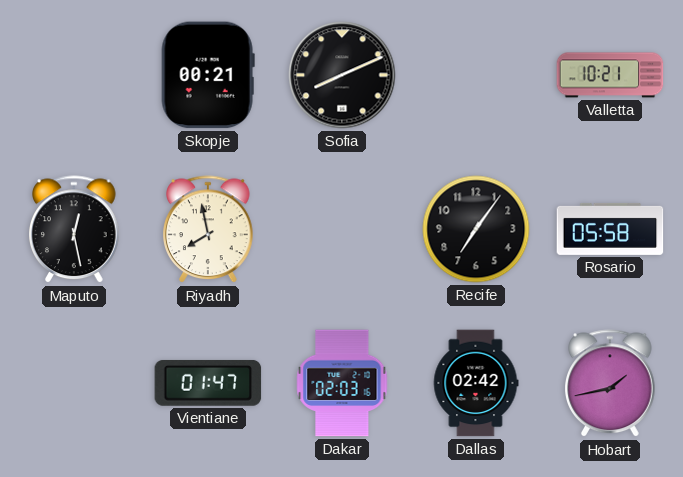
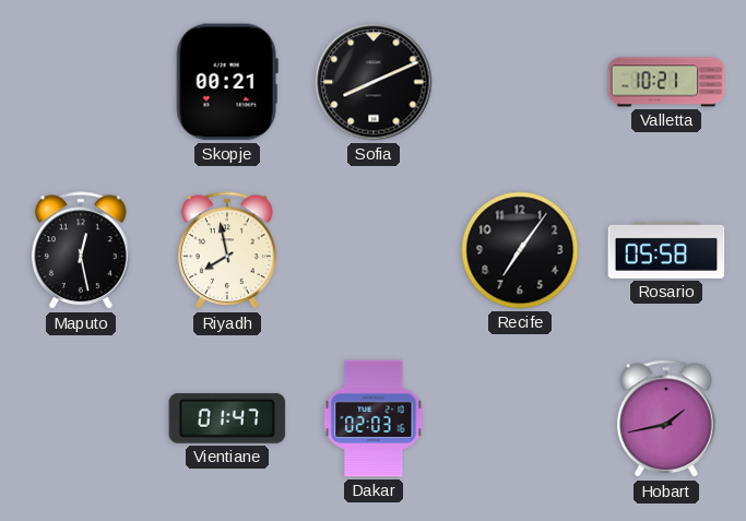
Dallas: 02:42 -> none
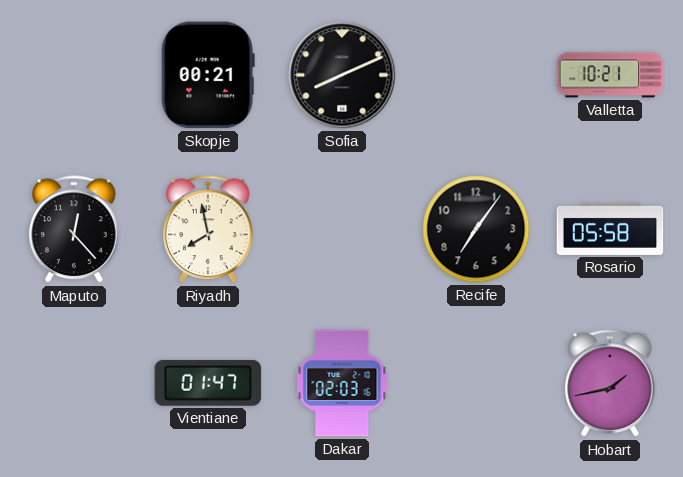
Maputo: 12:28 -> 12:23
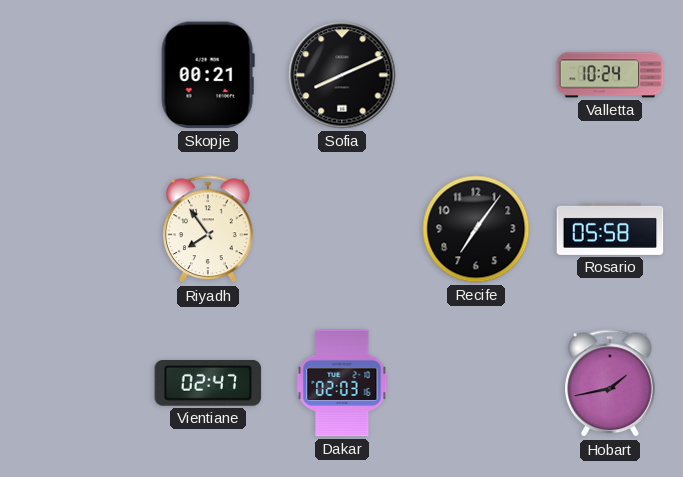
Valletta: 10:21 -> 10:24
Maputo: 12:23 -> none
Riyadh: 7:58 -> 7:54
Vientiane: 01:47 -> 02:47
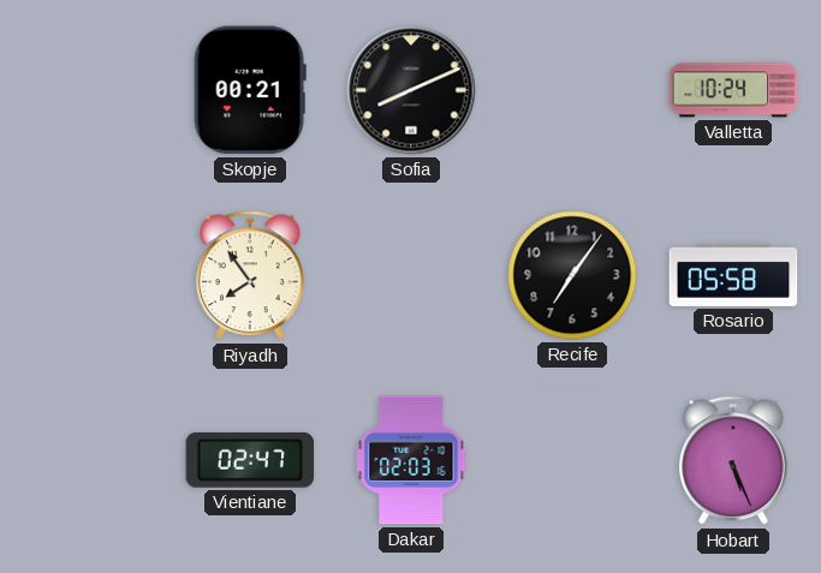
Hobart: 1:43 -> 5:26
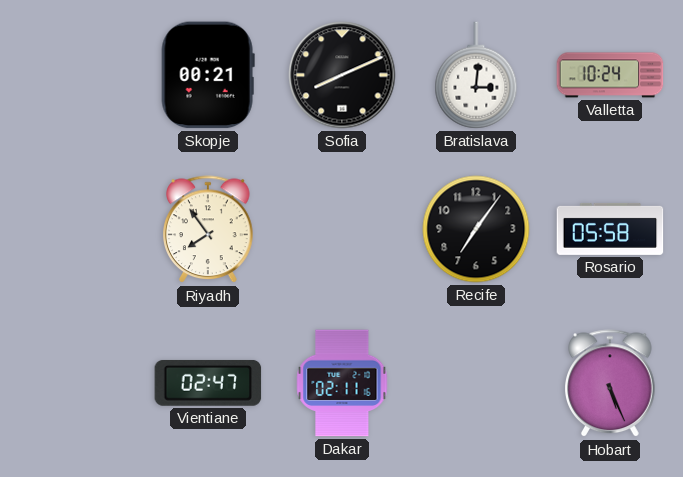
Bratislava: none -> 3:01
Dakar: 02:03 -> 02:11
